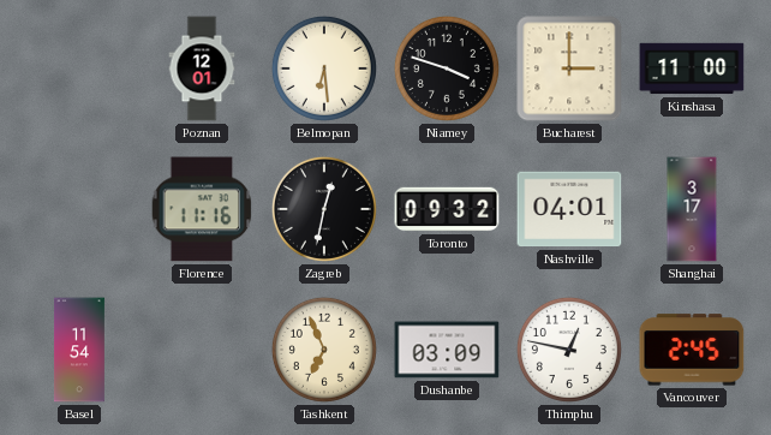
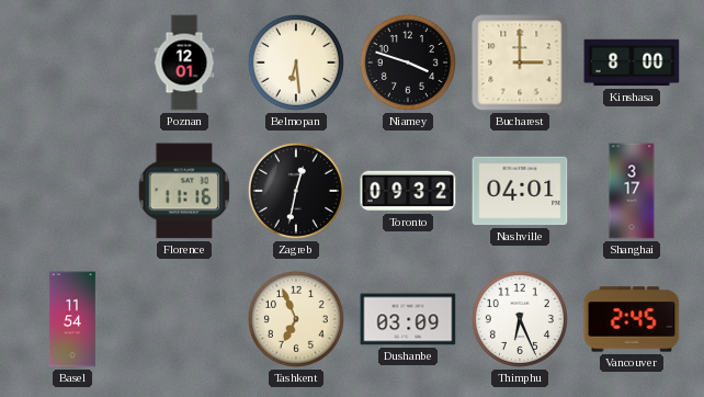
Kinshasa: 11:00 -> 8:00
Thimphu: 12:47 -> 6:26
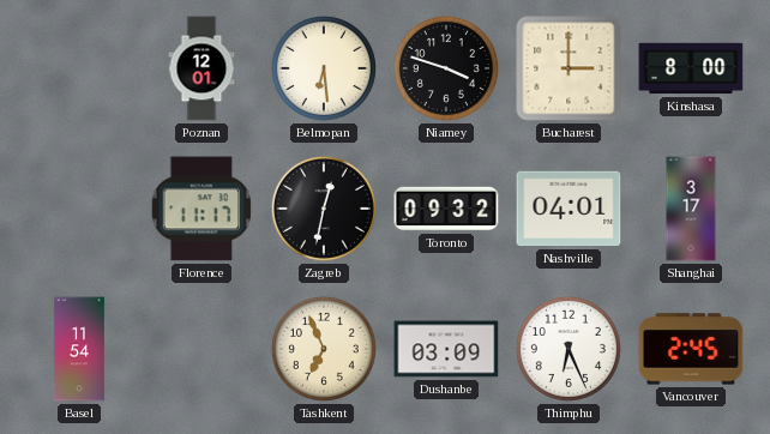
Florence: 11:16 -> 11:17
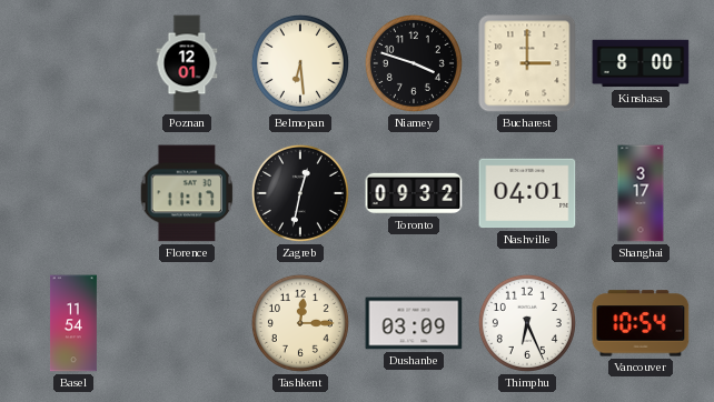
Tashkent: 6:56 -> 12:15
Vancouver: 2:45 -> 10:54
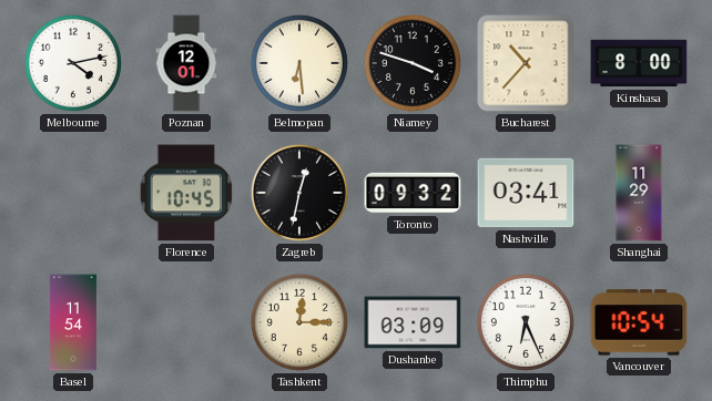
Melbourne: none -> 4:13
Bucharest: 3:00 -> 10:37
Florence: 11:17 -> 10:45
Nashville: 04:01 -> 03:41
Shanghai: 3:17 -> 11:29
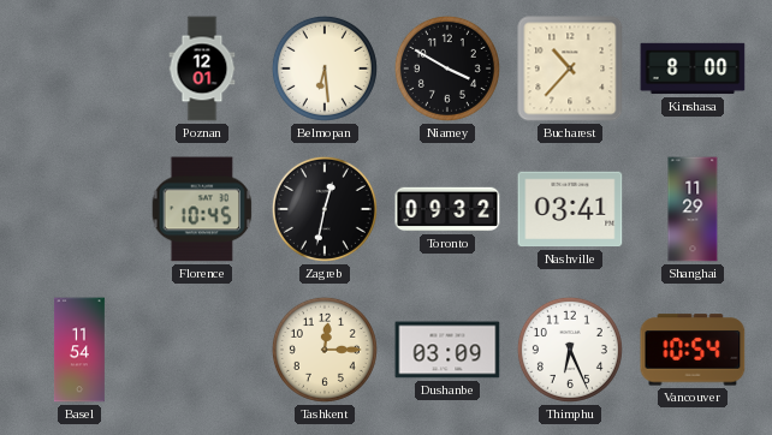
Melbourne: 4:13 -> none
Niamey: 3:48 -> 3:50
